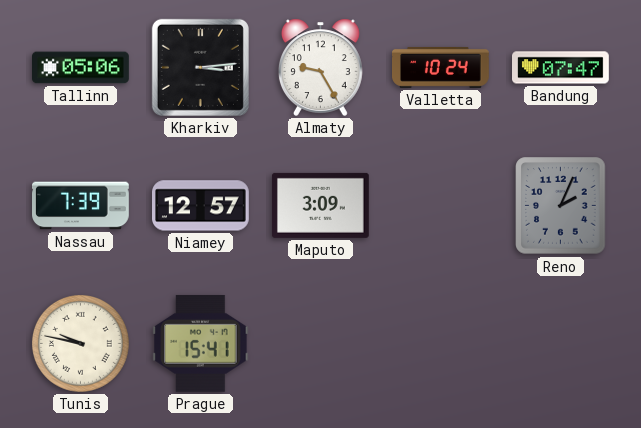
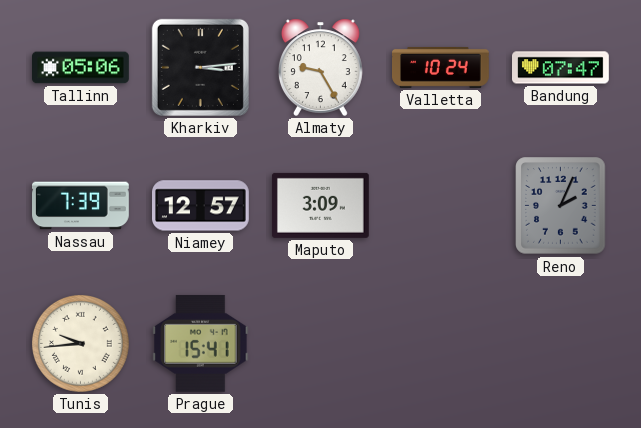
Tunis: 9:47 -> 9:44
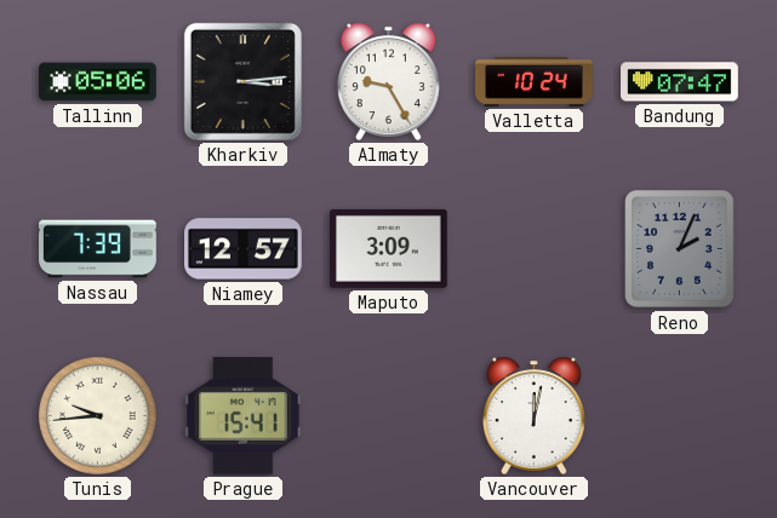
Vancouver: none -> 12:02
